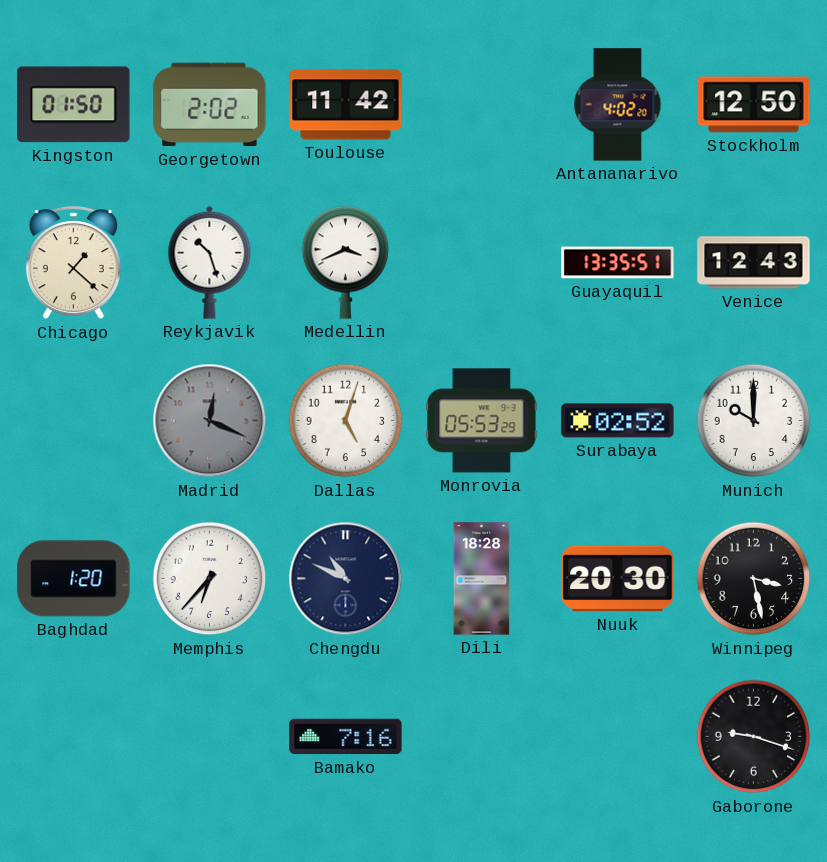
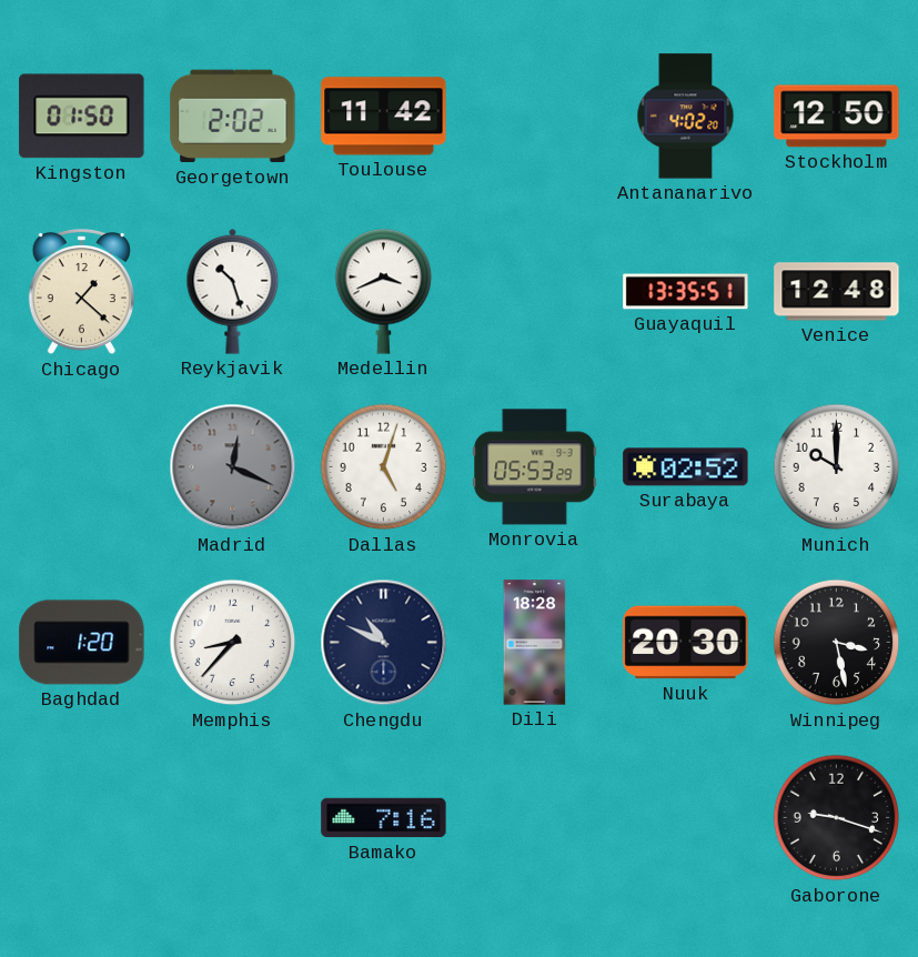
Venice: 12:43 -> 12:48
Memphis: 6:37 -> 8:37
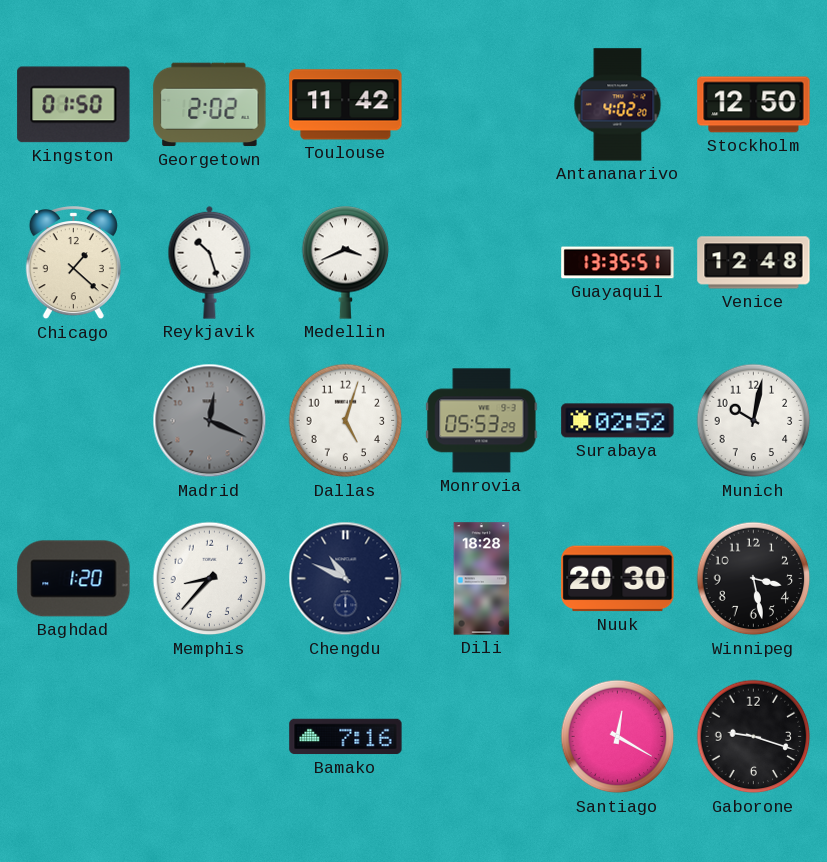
Munich: 10:00 -> 10:02
Santiago: none -> 12:20
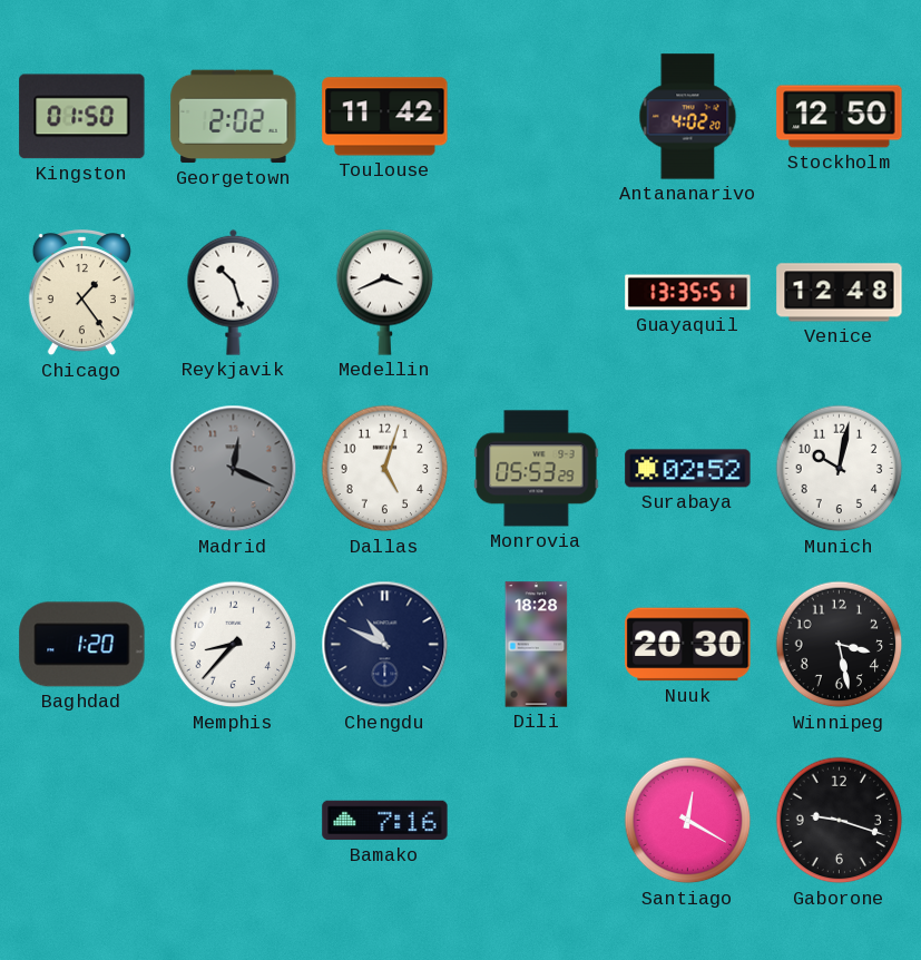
Chicago: 1:22 -> 1:24
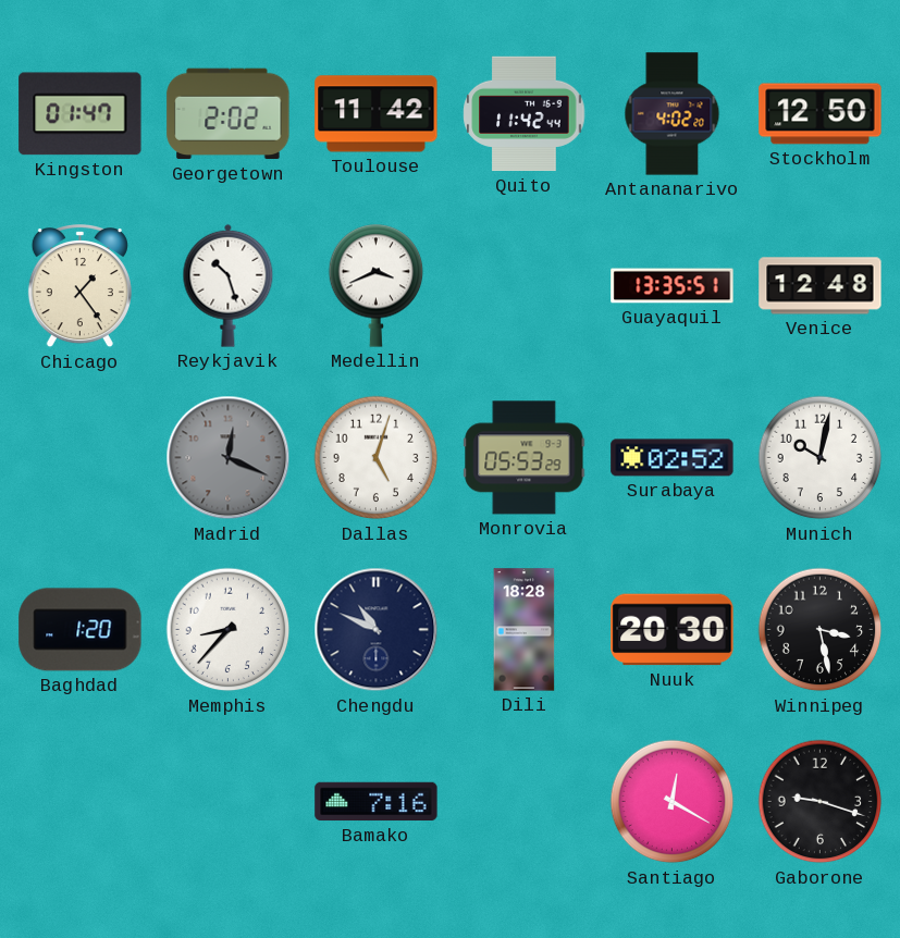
Kingston: 01:50 -> 01:47
Quito: none -> 11:42
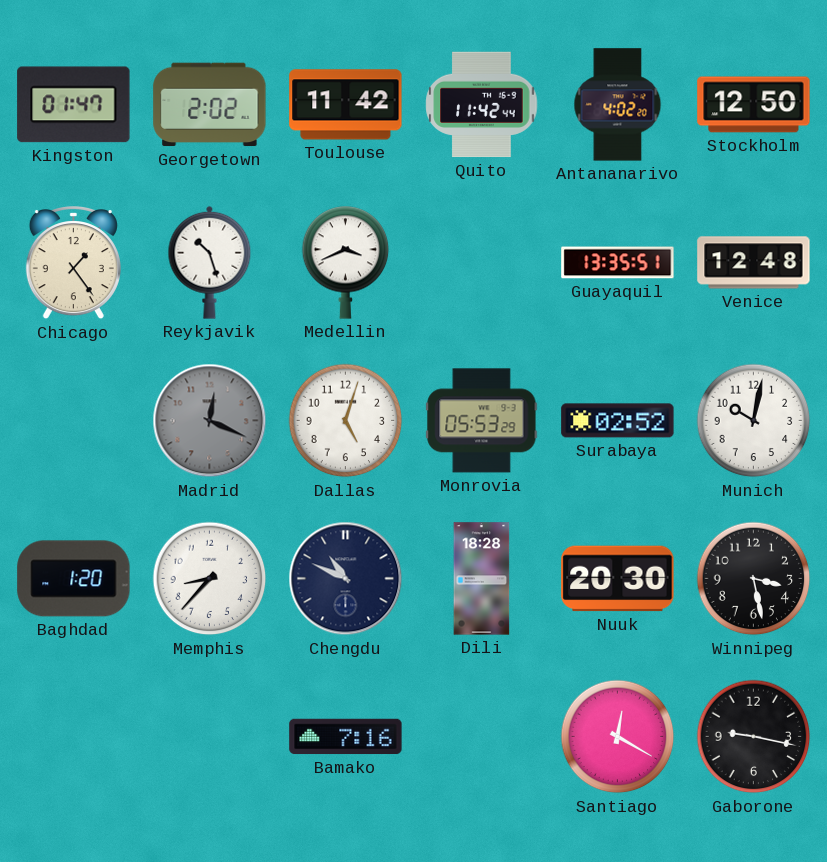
Gaborone: 9:18 -> 9:17
